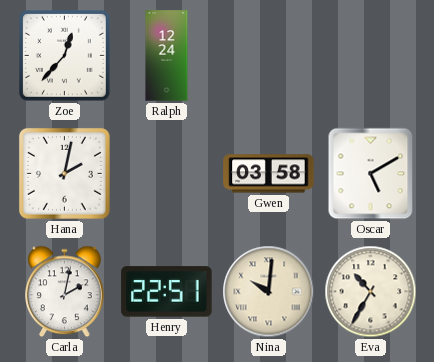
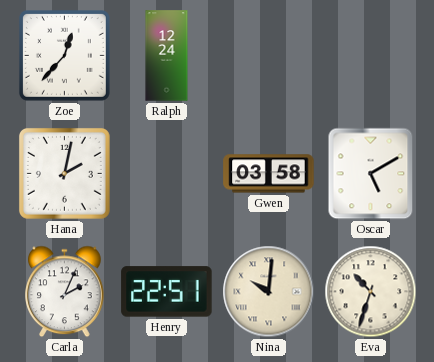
Carla: 2:02 -> 2:04
Eva: 10:35 -> 10:33
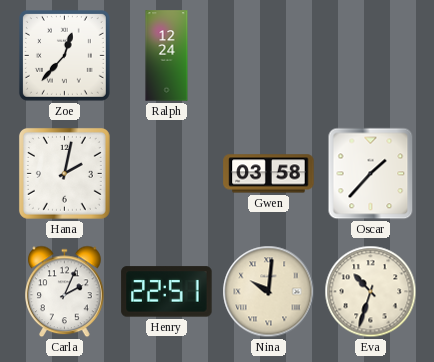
Oscar: 5:10 -> 1:37
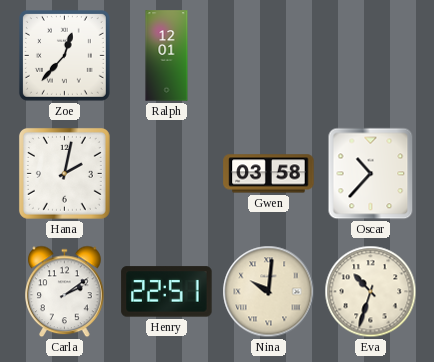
Ralph: 12:24 -> 12:01
Oscar: 1:37 -> 10:37
Carla: 2:04 -> 2:09
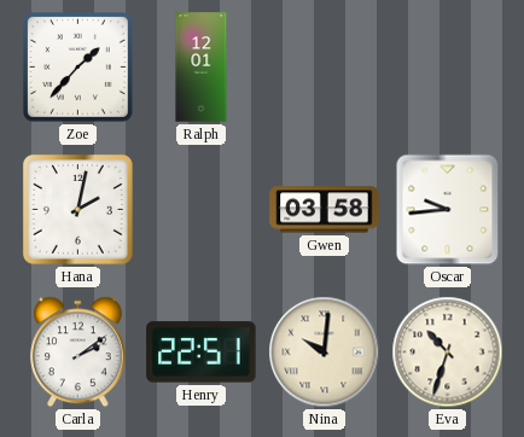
Zoe: 12:37 -> 1:37
Oscar: 10:37 -> 9:44
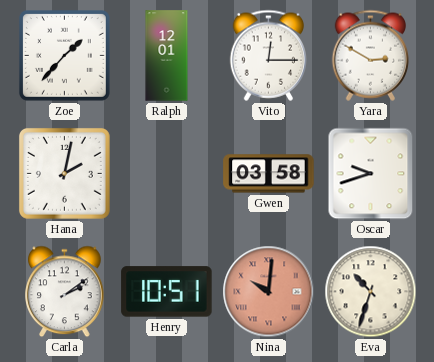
Vito: none -> 12:15
Yara: none -> 2:50
Oscar: 9:44 -> 9:42
Henry: 22:51 -> 10:51
Nina dial: cream -> salmon
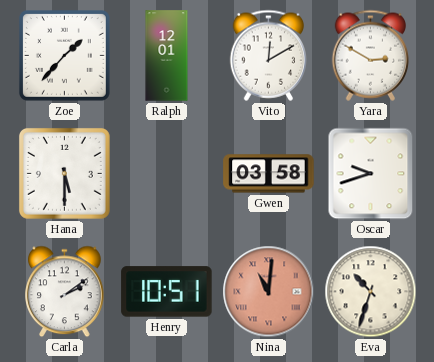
Vito: 12:15 -> 12:10
Hana: 2:02 -> 5:30
Nina: 10:01 -> 11:01
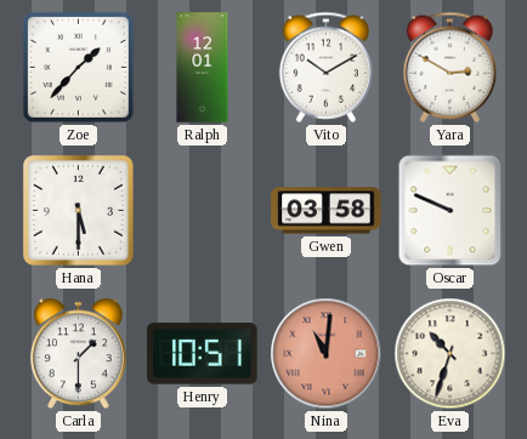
Vito: 12:10 -> 10:10
Oscar: 9:42 -> 9:49
Carla: 2:09 -> 1:30
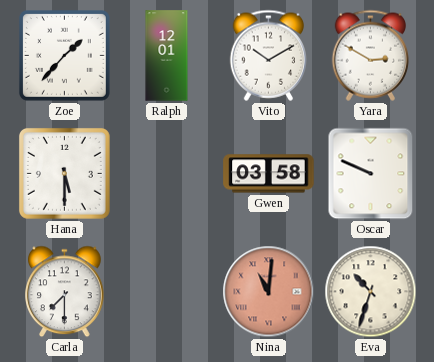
Carla: 1:30 -> 7:30
Henry: 10:51 -> none
